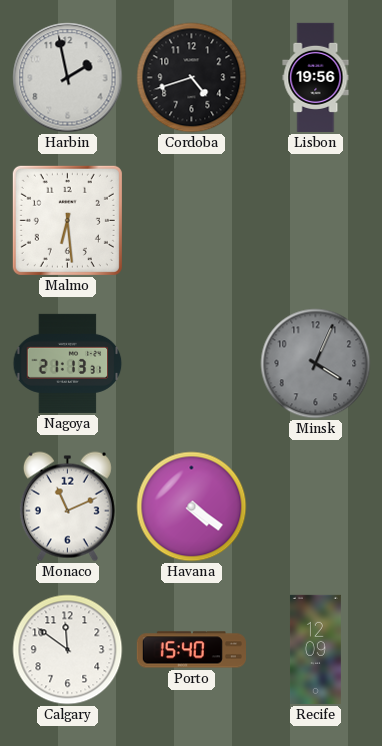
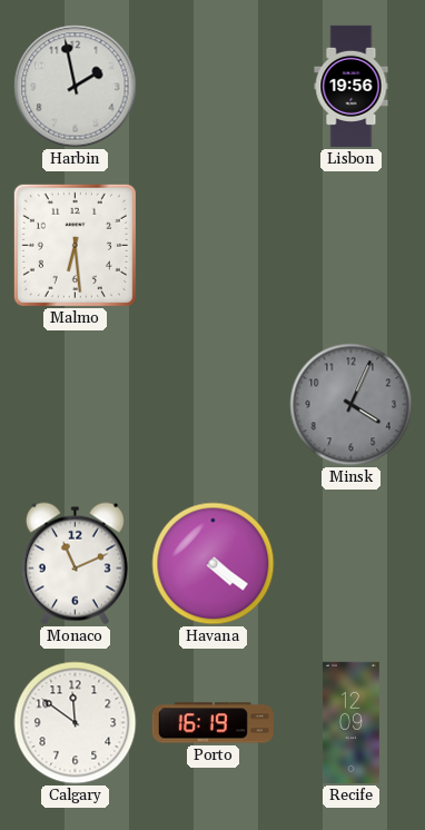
Cordoba: 4:42 -> none
Nagoya: 21:13 -> none
Porto: 15:40 -> 16:19
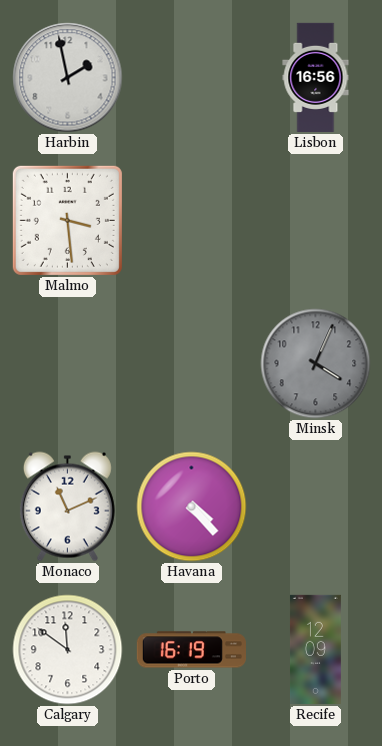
Lisbon: 19:56 -> 16:56
Malmo: 6:29 -> 3:29
Havana: 4:21 -> 4:23
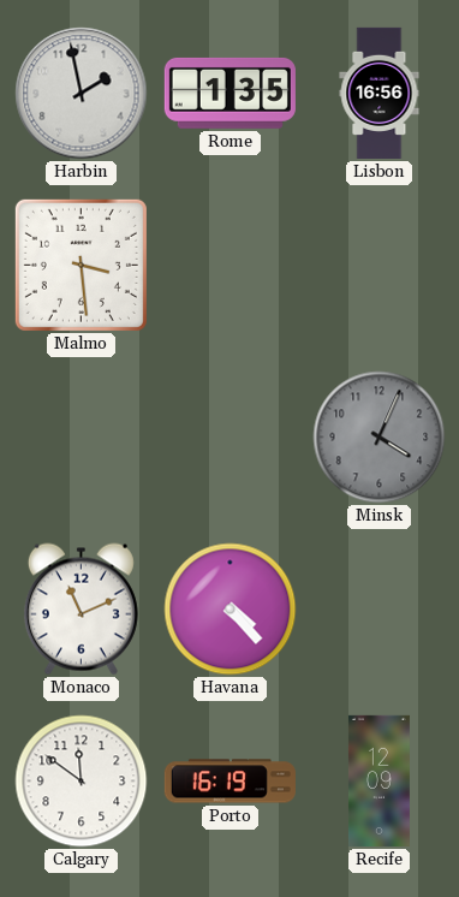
Rome: none -> 1:35
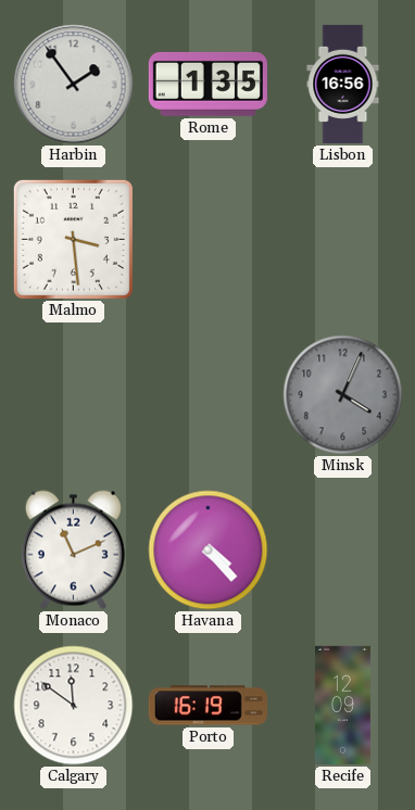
Harbin: 1:58 -> 1:54
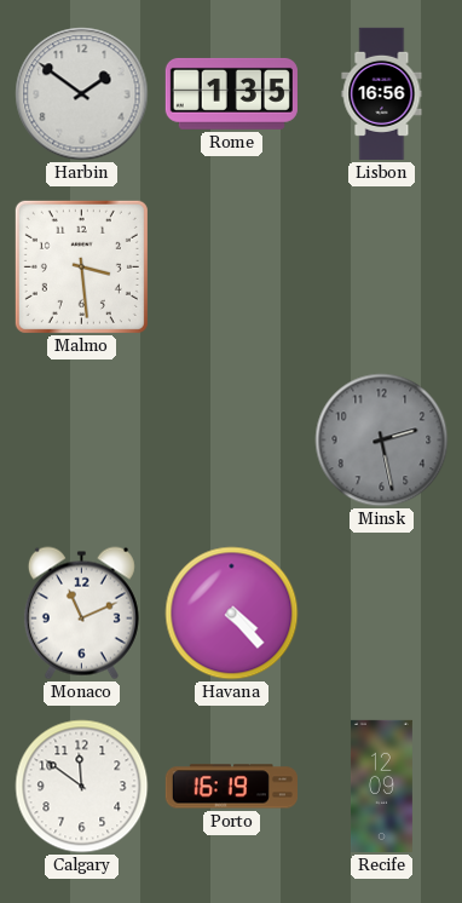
Harbin: 1:54 -> 1:51
Minsk: 4:04 -> 2:28
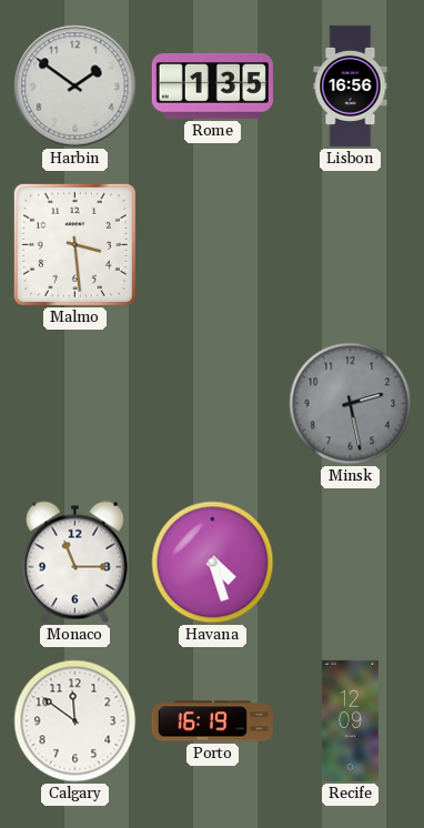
Monaco: 11:11 -> 11:15
Havana: 4:23 -> 4:27
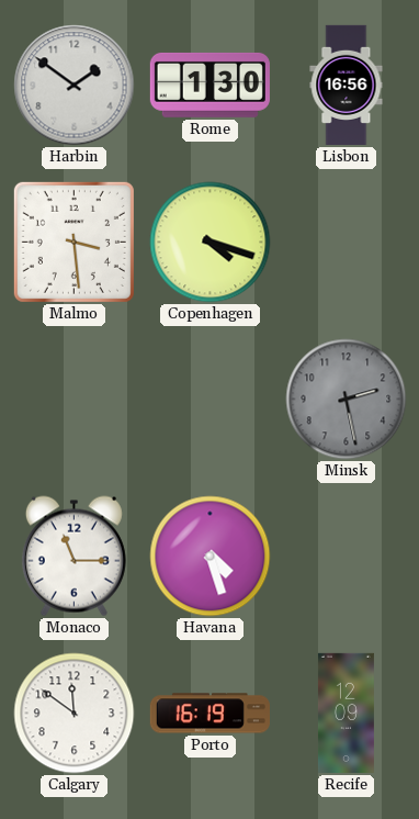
Rome: 1:35 -> 1:30
Copenhagen: none -> 4:18
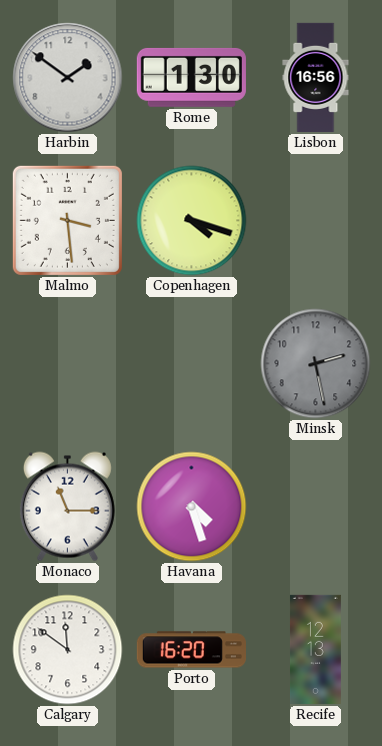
Porto: 16:19 -> 16:20
Recife: 12:09 -> 12:13
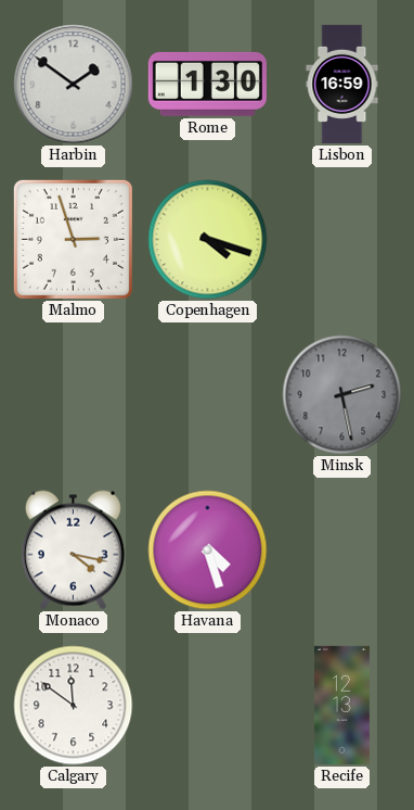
Lisbon: 16:56 -> 16:59
Malmo: 3:29 -> 2:57
Monaco: 11:15 -> 4:17
Porto: 16:20 -> none
